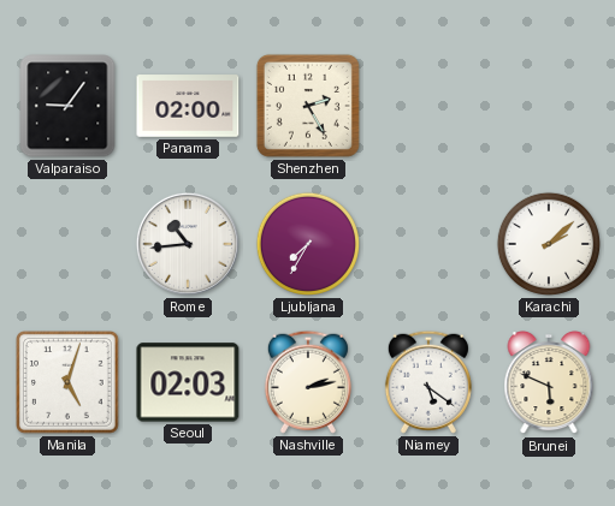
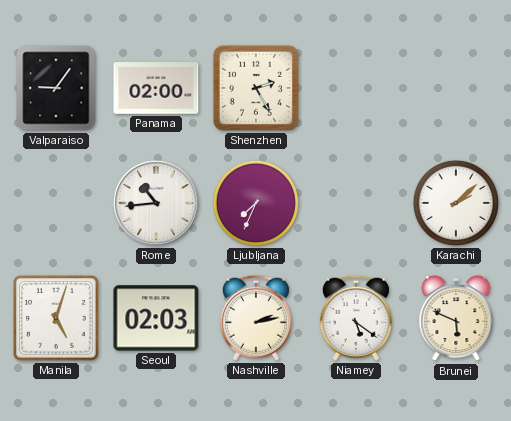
Ljubljana: 7:35 -> 7:34
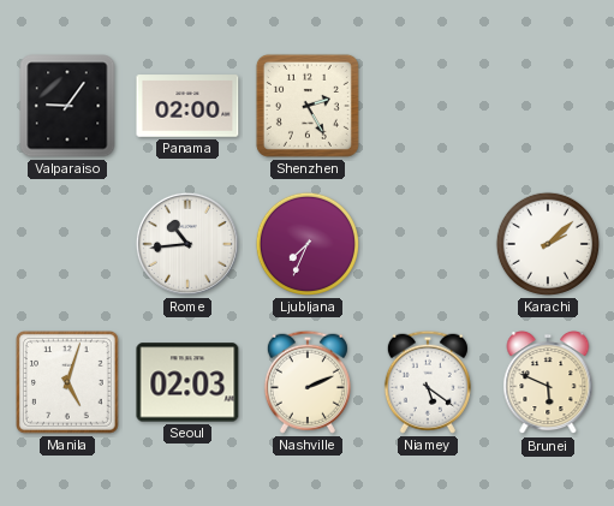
Nashville: 2:13 -> 2:11
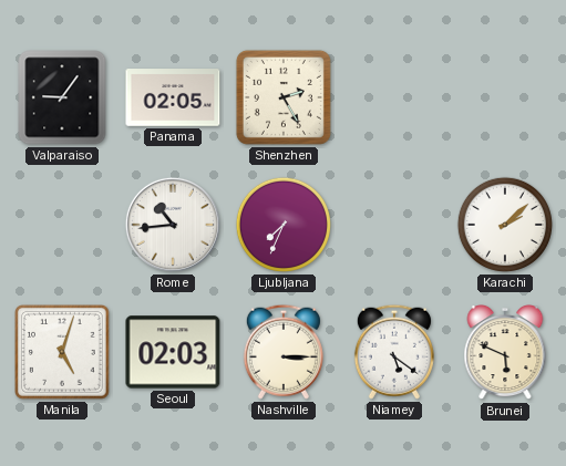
Panama: 02:00 -> 02:05
Nashville: 2:11 -> 3:15
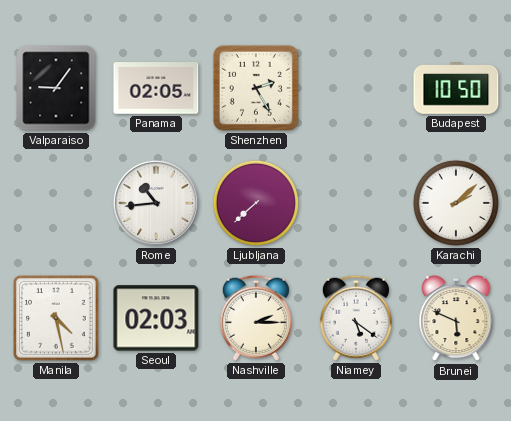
Budapest: none -> 10:50
Ljubljana: 7:34 -> 7:38
Manila: 5:03 -> 4:28
Nashville: 3:15 -> 2:15
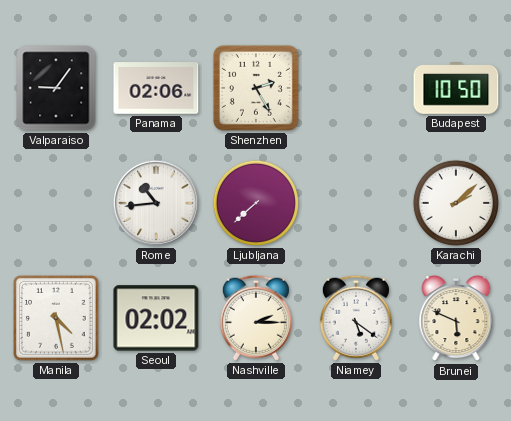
Panama: 02:05 -> 02:06
Seoul: 02:03 -> 02:02
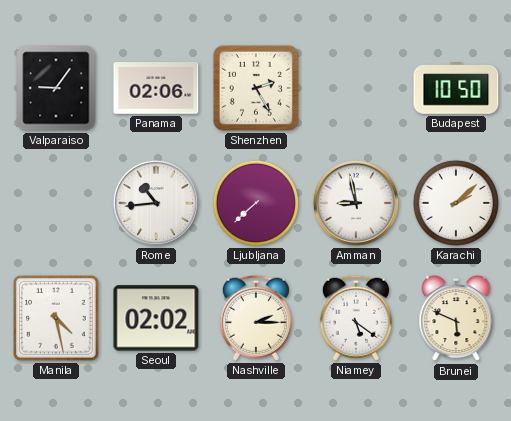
Amman: none -> 8:58
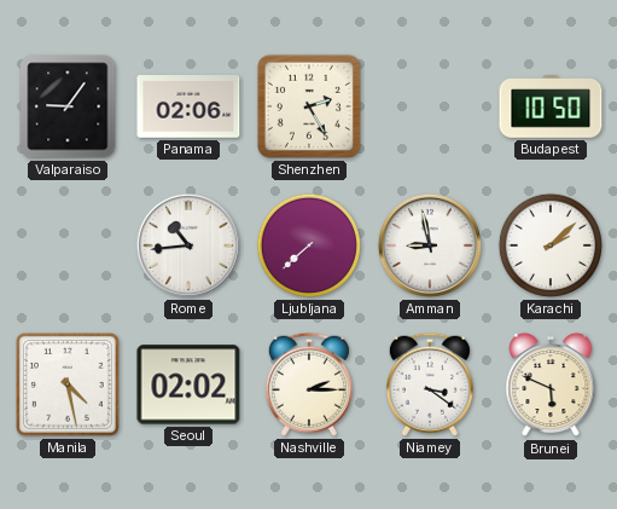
Niamey: 5:21 -> 3:21
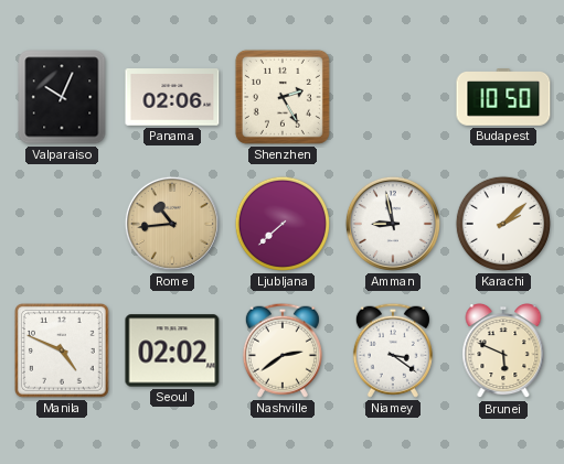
Valparaiso: 9:06 -> 10:04
Rome dial: white -> champagne
Manila: 4:28 -> 4:49
Nashville: 2:15 -> 2:39
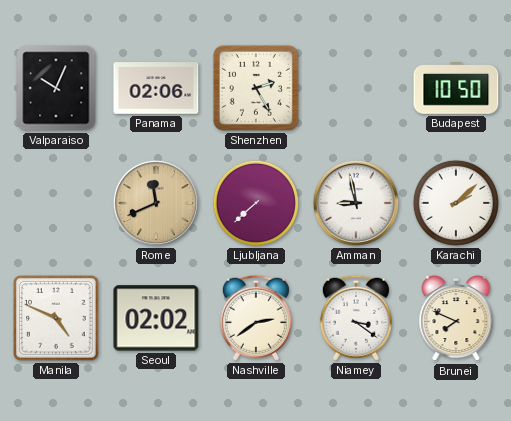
Rome: 10:44 -> 11:41
Brunei: 5:49 -> 7:49
